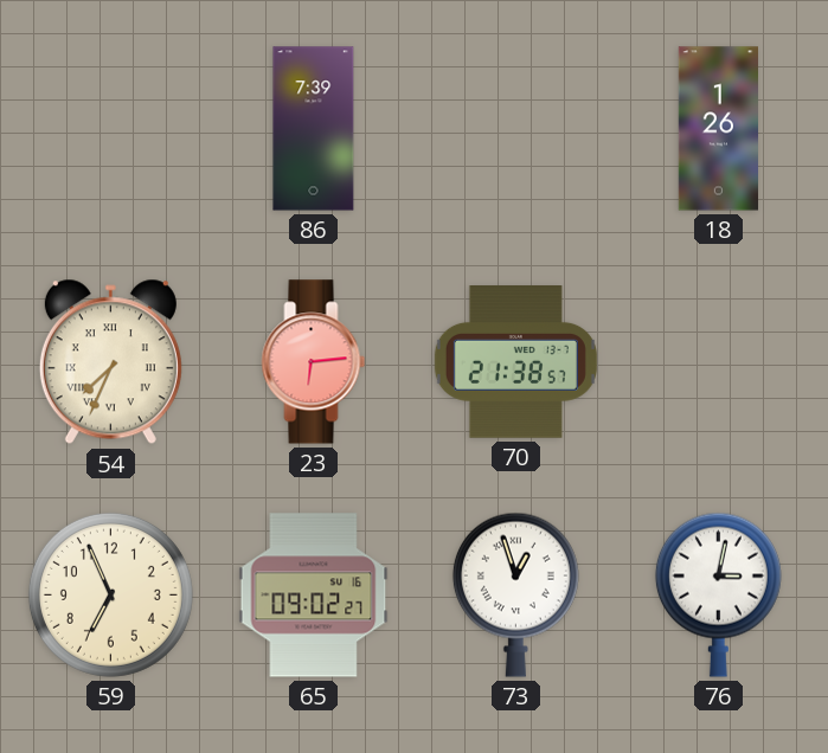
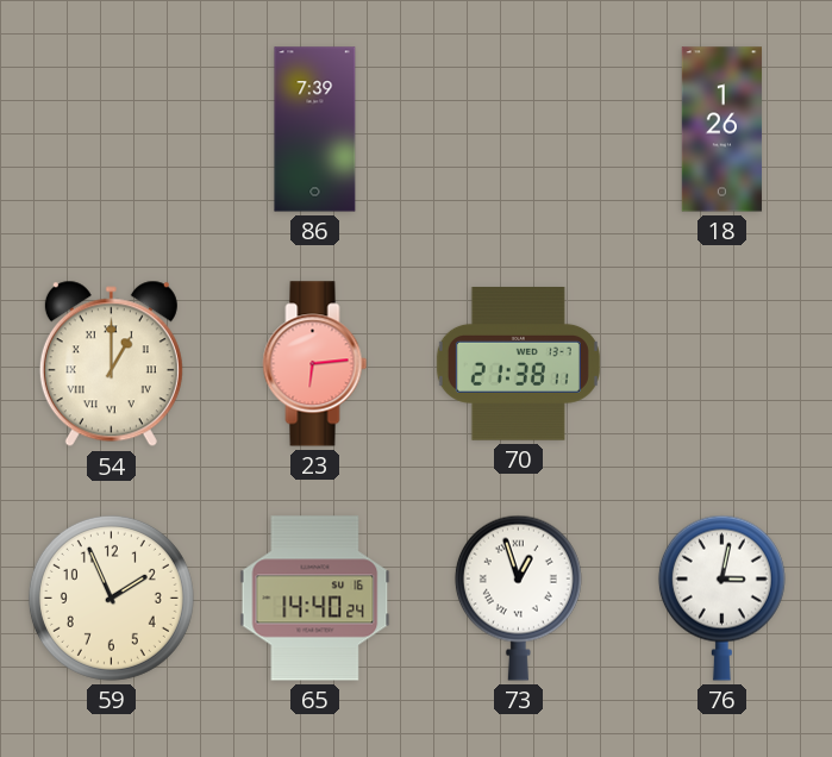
54: 7:34 -> 1:00
70: 21:38:57 -> 21:38:11
59: 6:56 -> 1:56
65: 09:02 -> 14:40
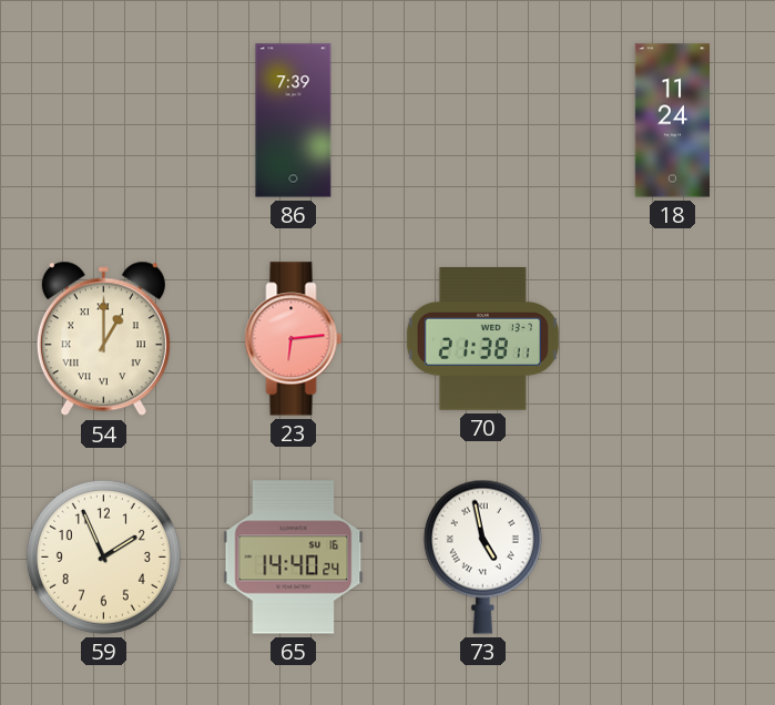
18: 1:26 -> 11:24
73: 12:57 -> 4:58
76: 3:02 -> none
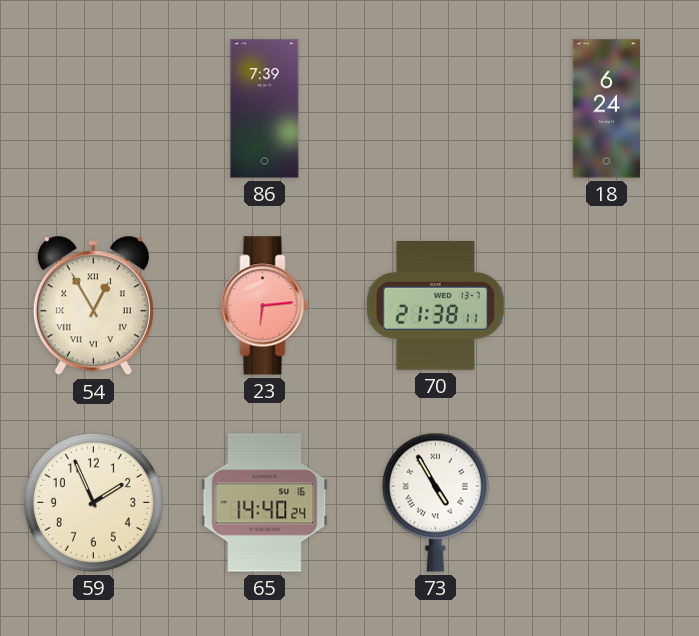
18: 11:24 -> 6:24
54: 1:00 -> 12:55
73: 4:58 -> 4:55
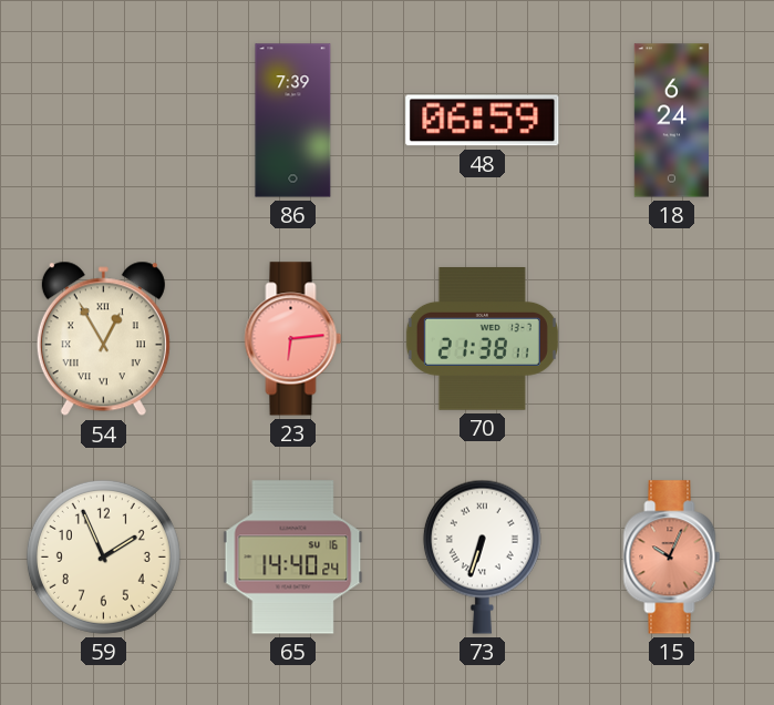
48: none -> 06:59
73: 4:55 -> 6:33
15: none -> 10:04
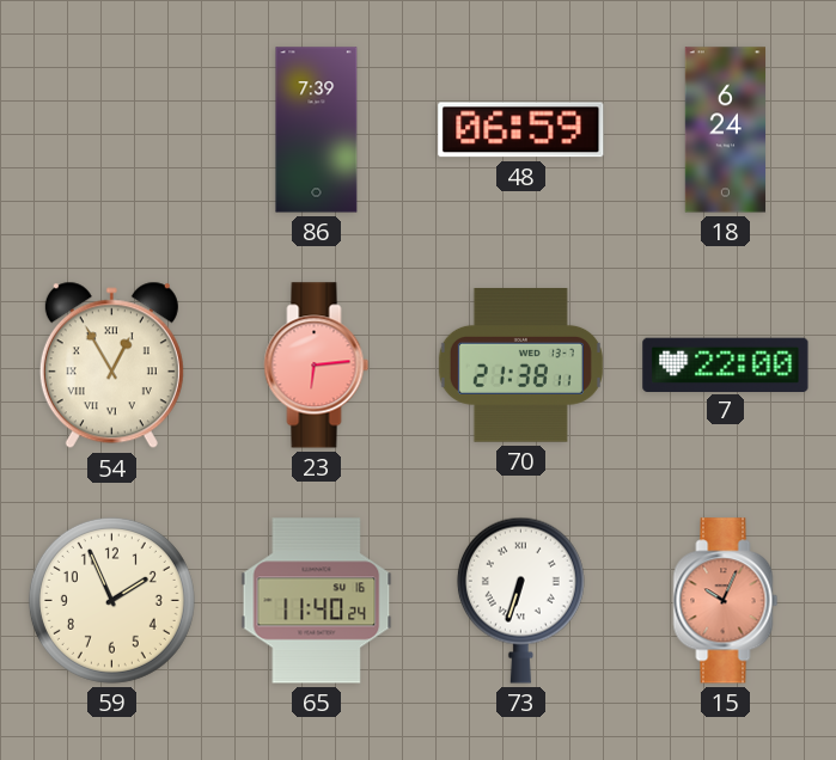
7: none -> 22:00
65: 14:40 -> 11:40
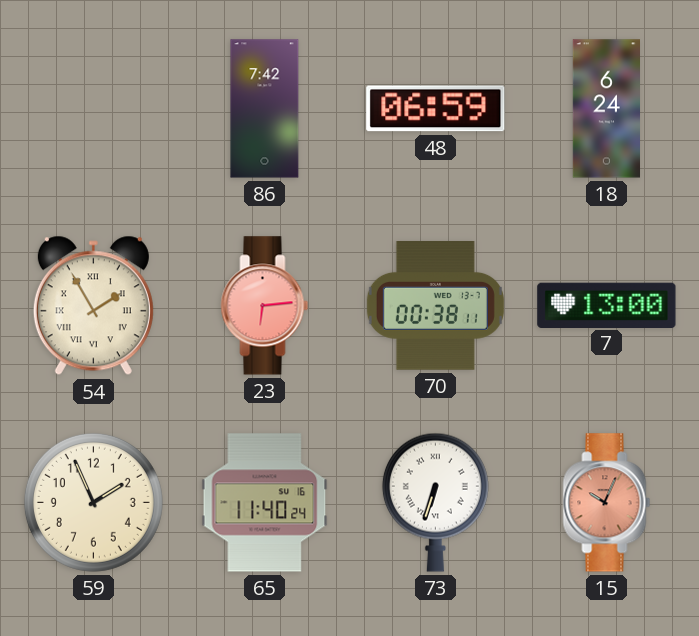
86: 7:39 -> 7:42
54: 12:55 -> 1:55
70: 21:38 -> 00:38
7: 22:00 -> 13:00
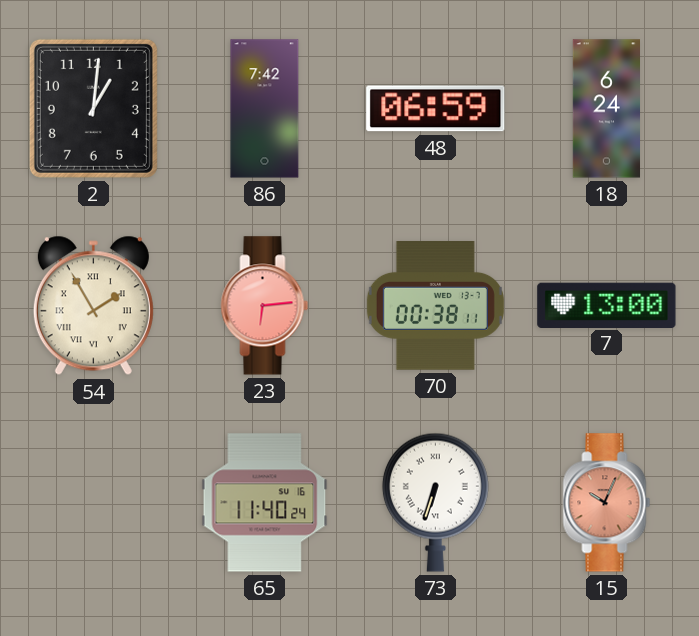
2: none -> 1:01
59: 1:56 -> none
